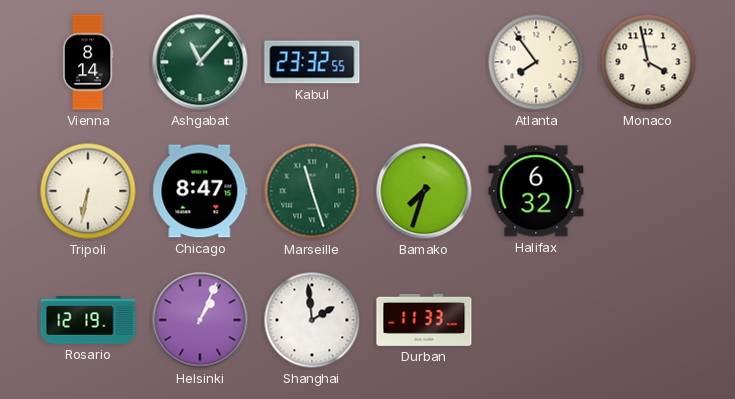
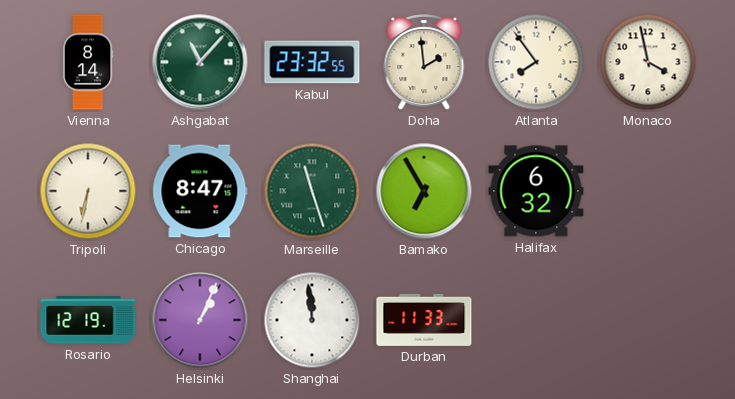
Doha: none -> 1:59
Bamako: 7:33 -> 6:55
Shanghai: 1:59 -> 11:59
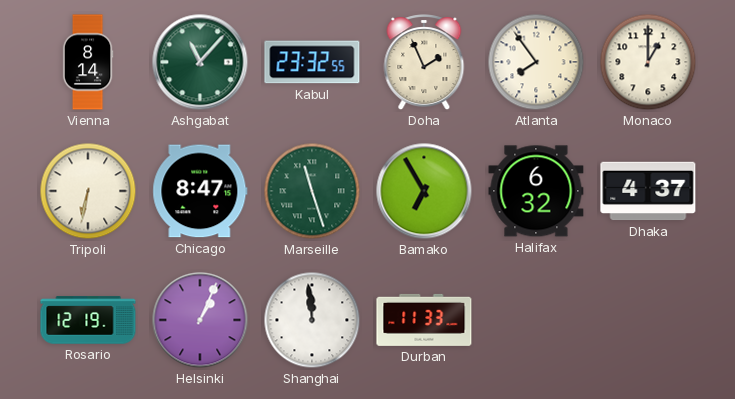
Doha: 1:59 -> 1:56
Monaco: 3:58 -> 1:00
Dhaka: none -> 4:37
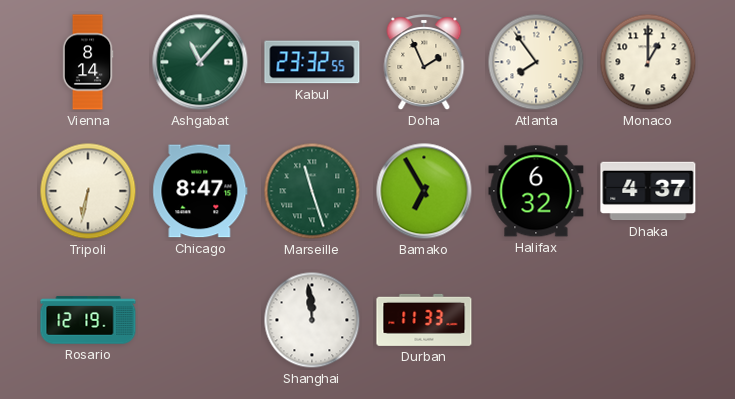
Helsinki: 1:04 -> none
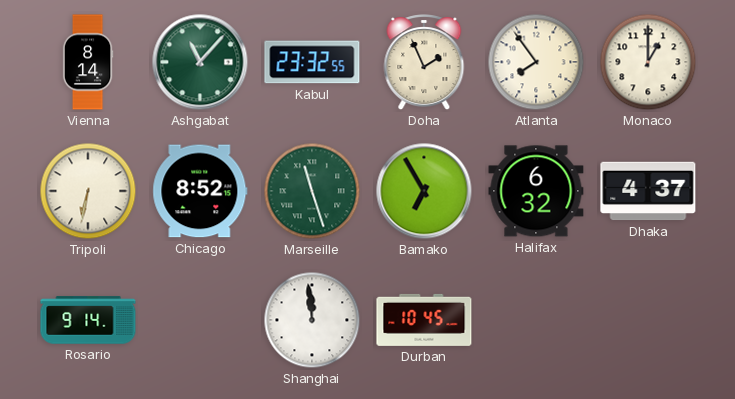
Chicago: 8:47 -> 8:52
Rosario: 12:19 -> 9:14
Durban: 11:33 -> 10:45
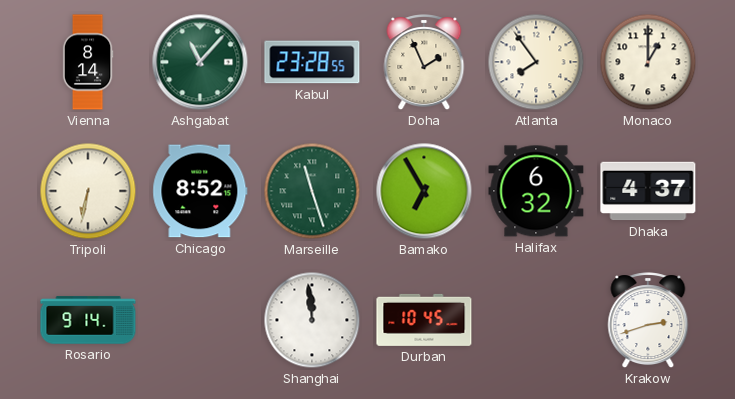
Kabul: 23:32 -> 23:28
Krakow: none -> 2:42
